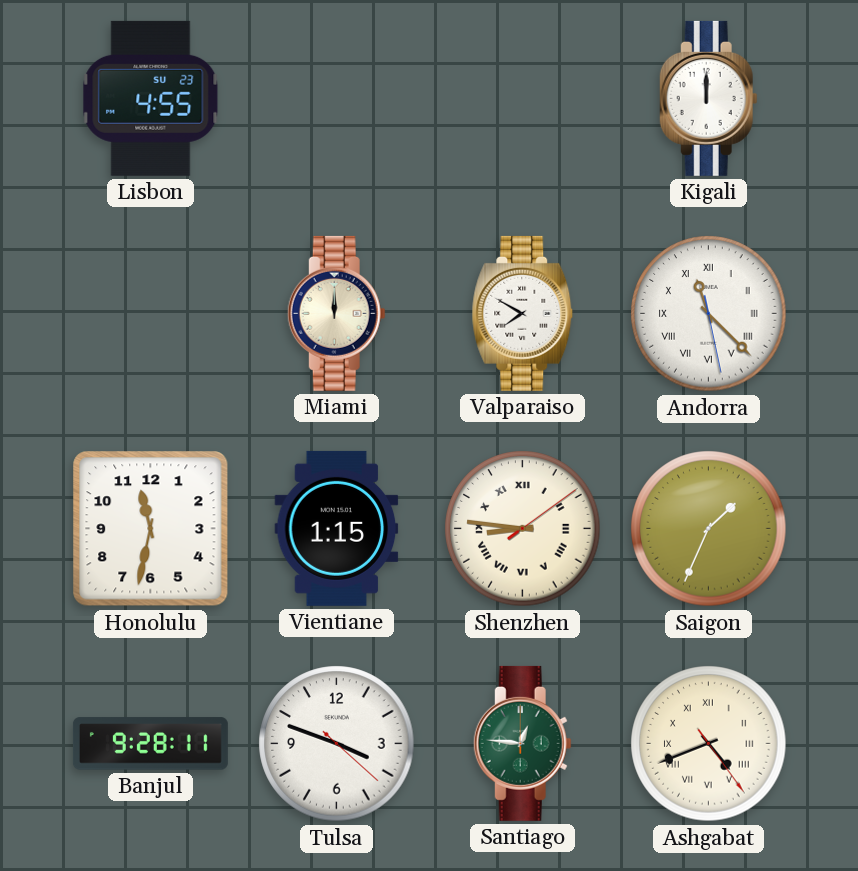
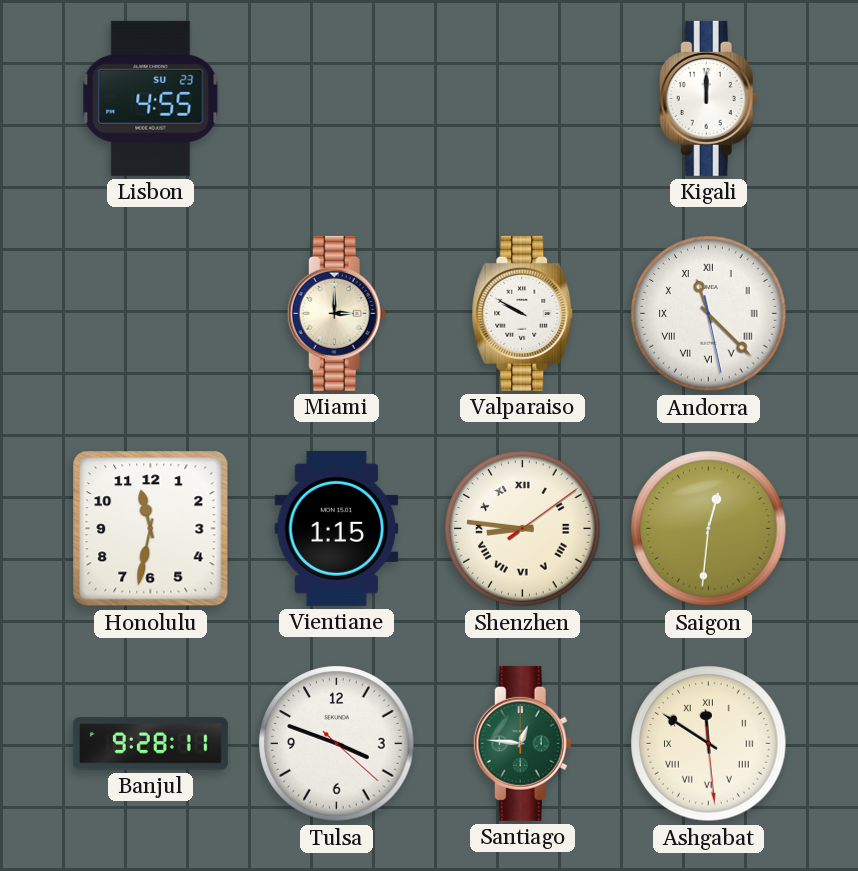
Miami: 12:00 -> 3:00
Valparaiso: 7:50 -> 9:50
Saigon: 1:34 -> 12:31
Ashgabat: 4:41 -> 11:50
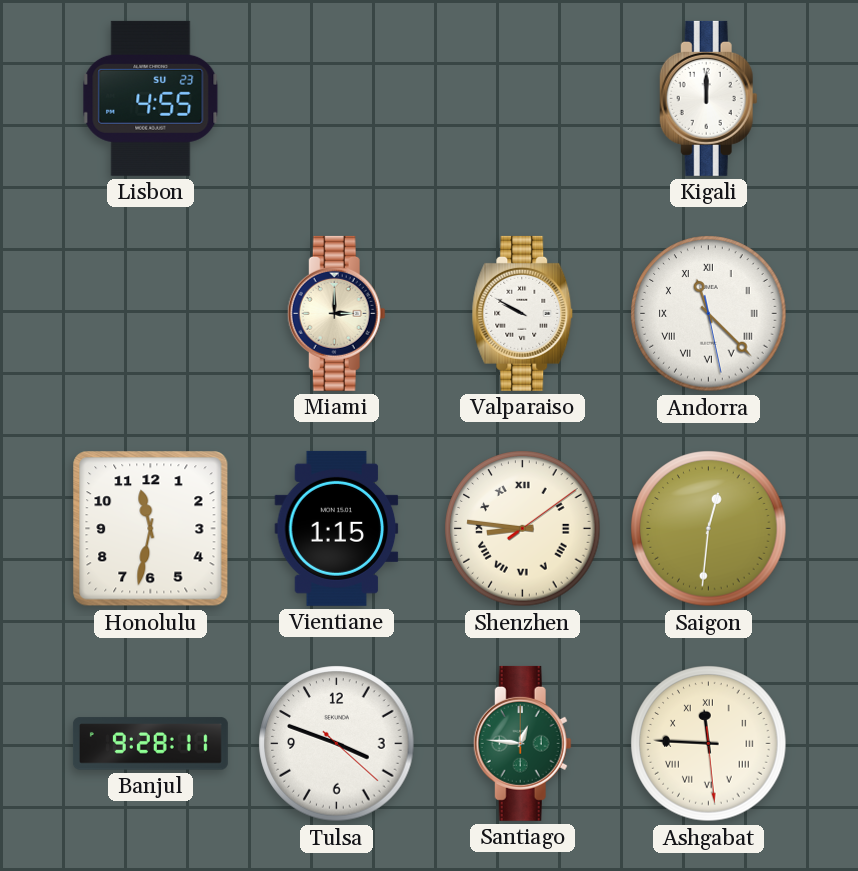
Ashgabat: 11:50 -> 11:45
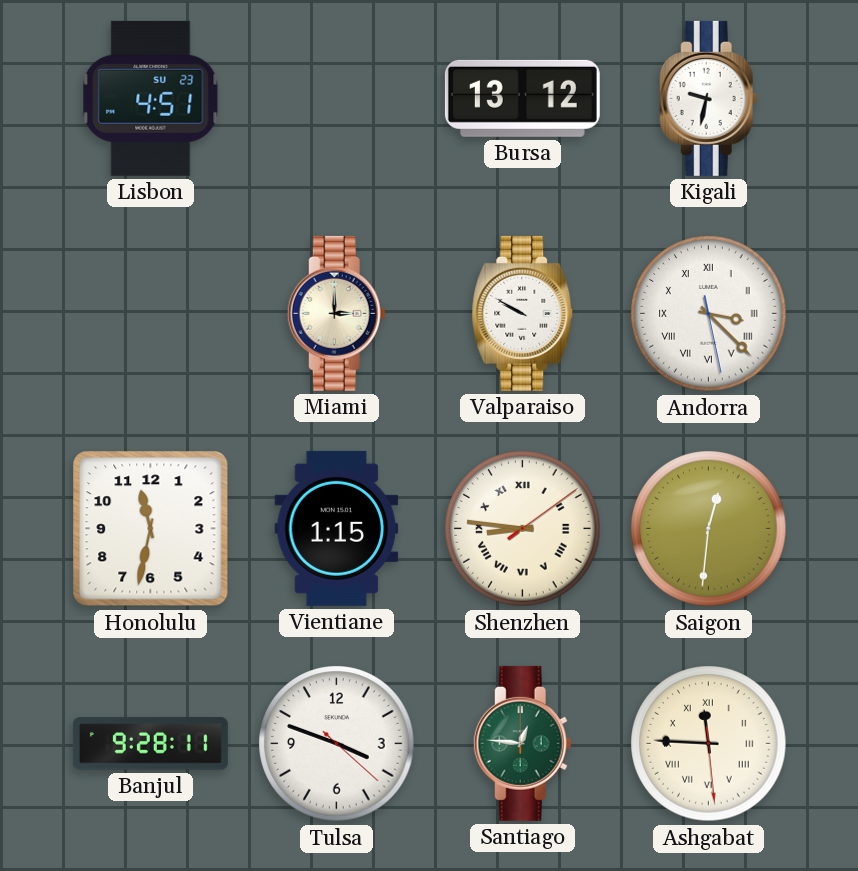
Lisbon: 4:55 -> 4:51
Bursa: none -> 13:12
Kigali: 12:00 -> 9:32
Andorra: 11:22 -> 3:22
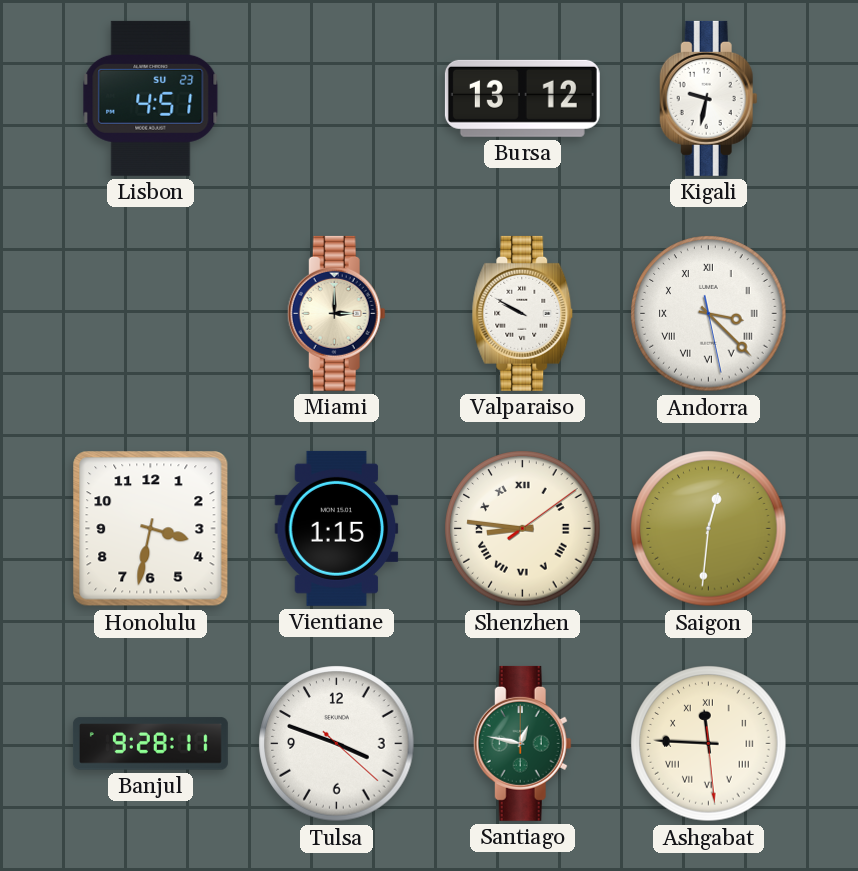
Honolulu: 11:32 -> 3:32
Santiago: 12:46 -> 12:47
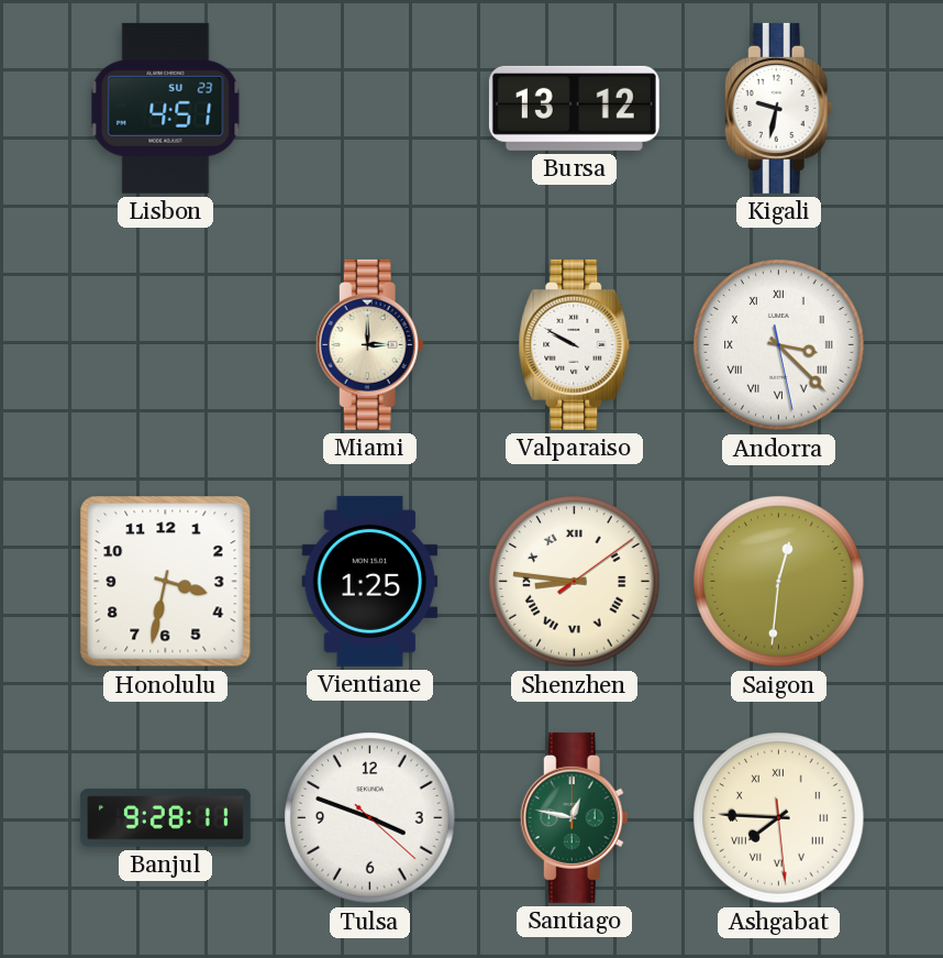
Vientiane: 1:15 -> 1:25
Ashgabat: 11:45 -> 7:45
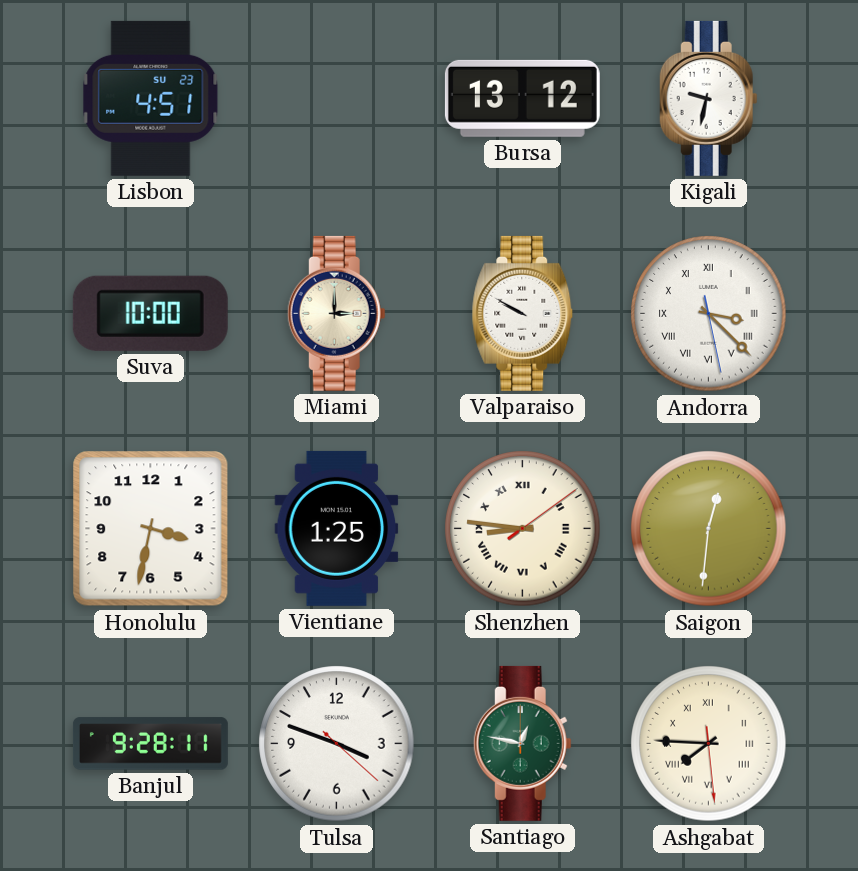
Suva: none -> 10:00
